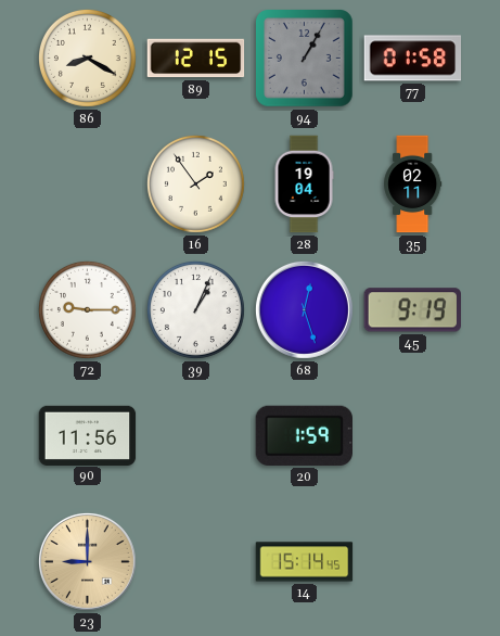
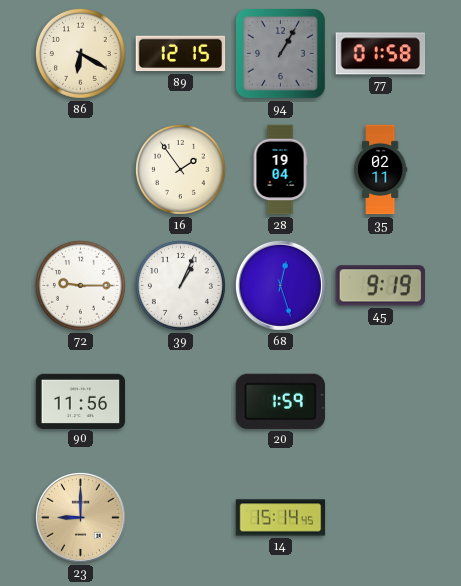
86: 8:20 -> 6:20
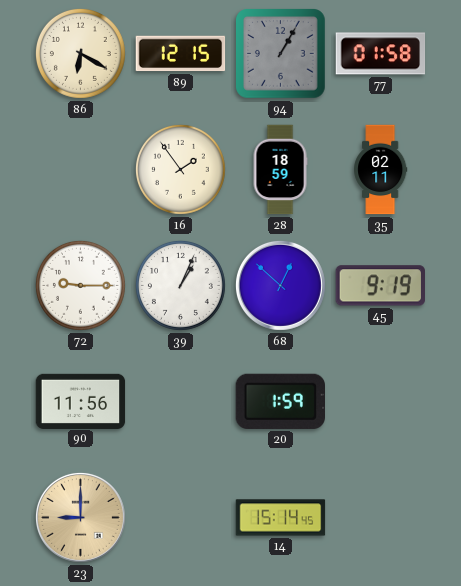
28: 19:04 -> 18:59
68: 12:27 -> 12:52
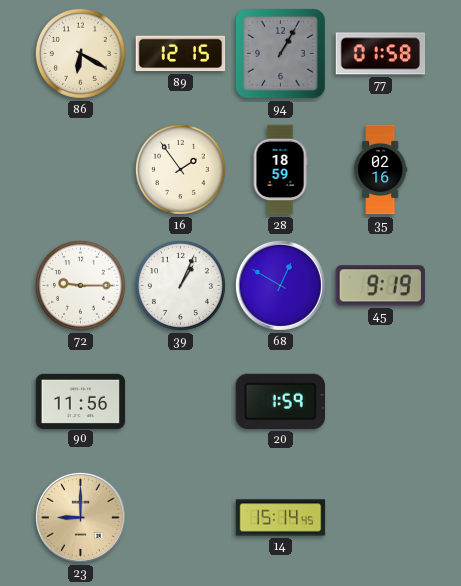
35: 02:11 -> 02:16
68: 12:52 -> 12:50
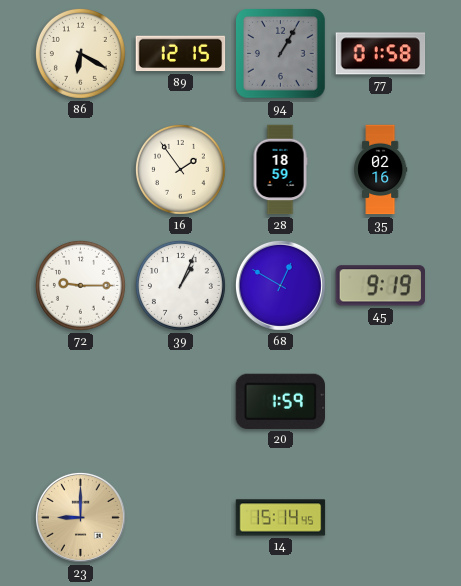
90: 11:56 -> none
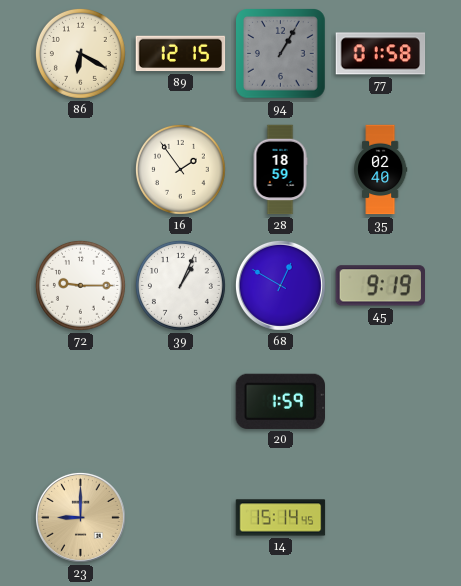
35: 02:16 -> 02:40
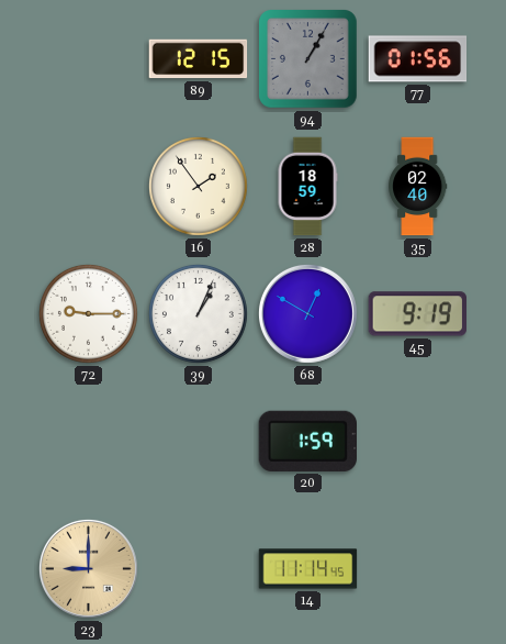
86: 6:20 -> none
77: 01:58 -> 01:56
14: 15:14 -> 11:14
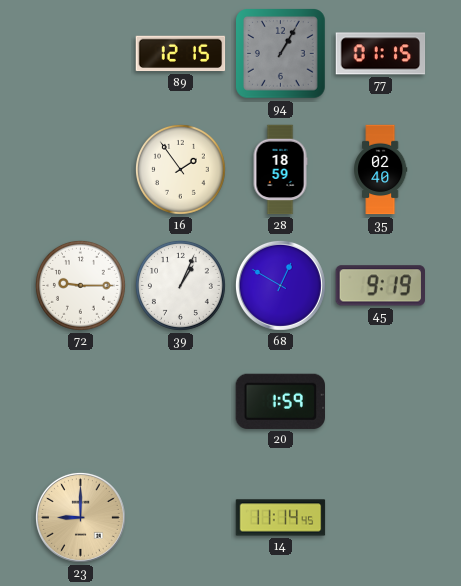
77: 01:56 -> 01:15
